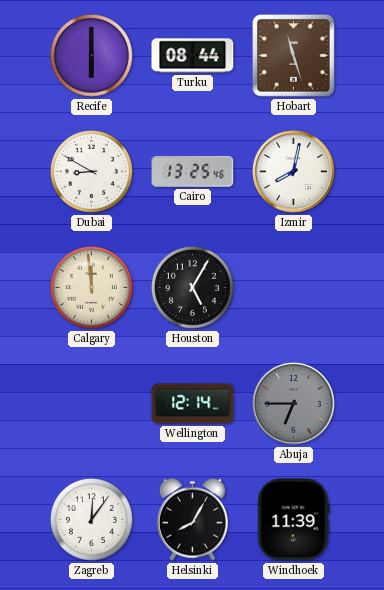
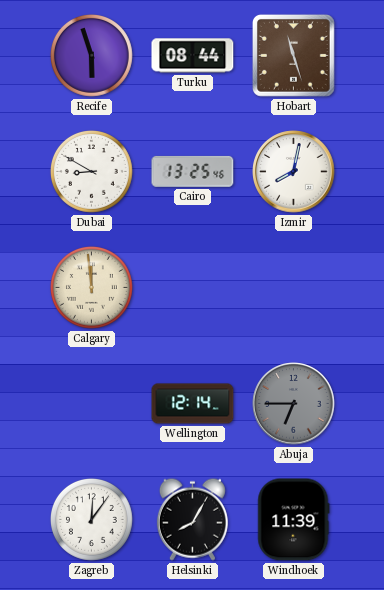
Recife: 6:00 -> 5:57
Houston: 5:05 -> none
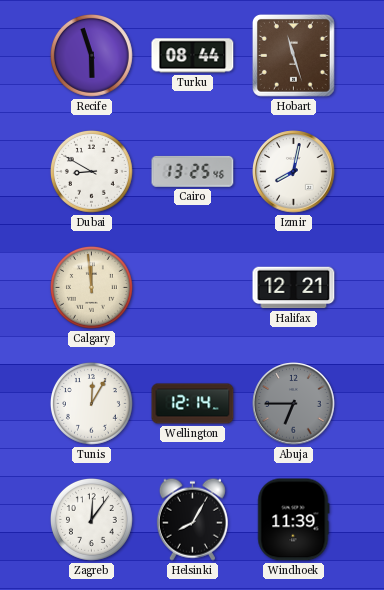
Halifax: none -> 12:21
Tunis: none -> 12:05
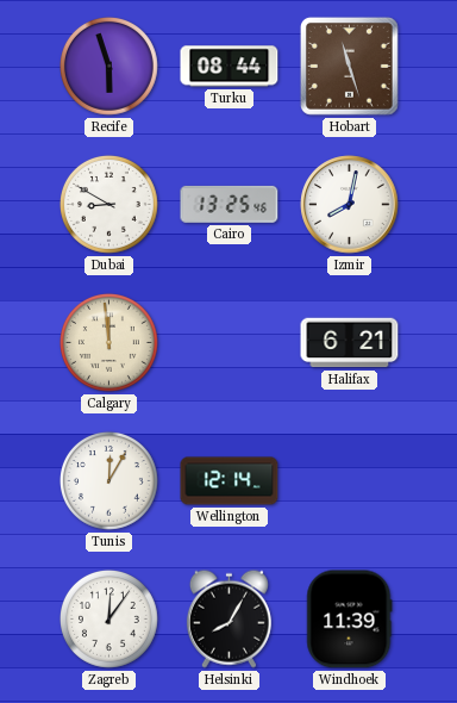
Halifax: 12:21 -> 6:21
Abuja: 6:45 -> none
